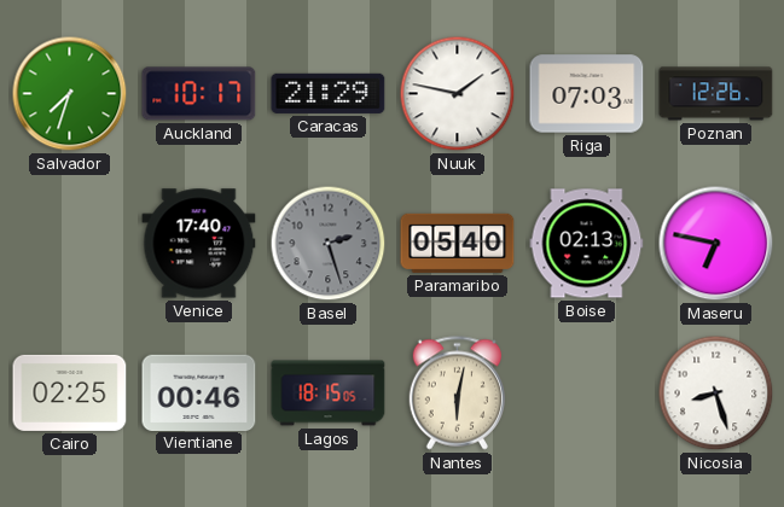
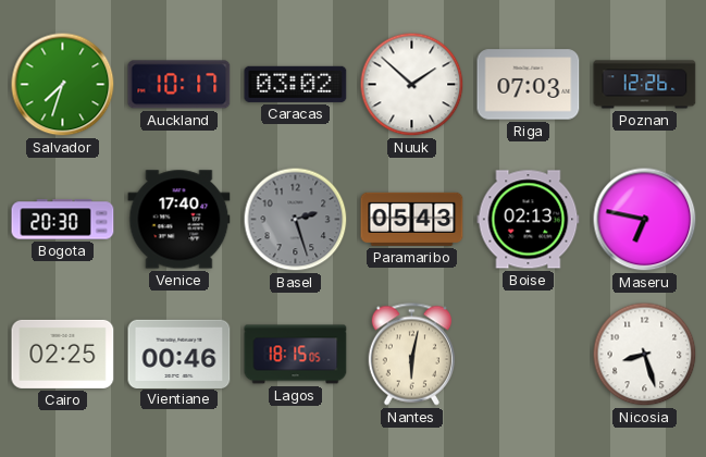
Caracas: 21:29 -> 03:02
Nuuk: 1:47 -> 1:52
Bogota: none -> 20:30
Paramaribo: 05:40 -> 05:43
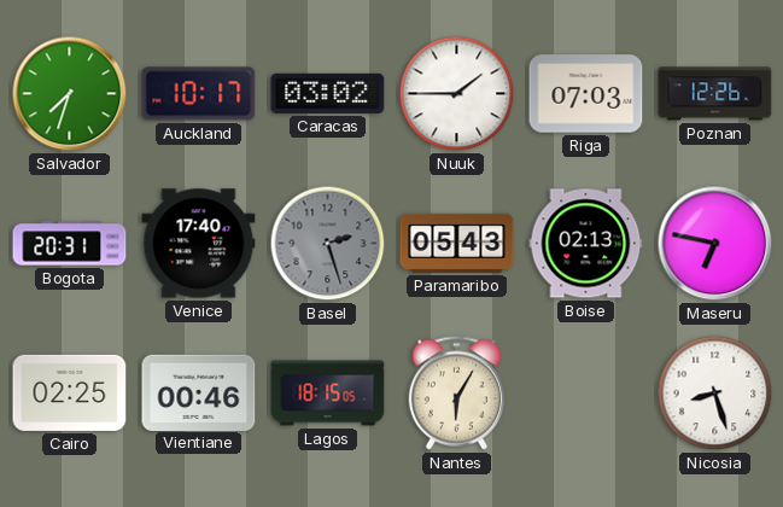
Nuuk: 1:52 -> 1:45
Bogota: 20:30 -> 20:31
Nantes: 6:02 -> 6:05
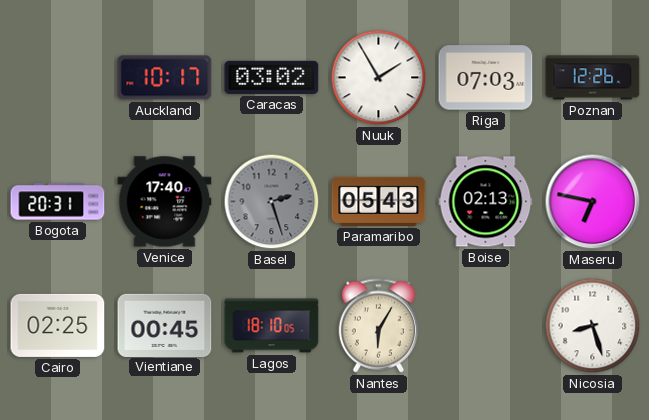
Salvador: 7:33 -> none
Nuuk: 1:45 -> 1:55
Vientiane: 00:46 -> 00:45
Lagos: 18:15 -> 18:10
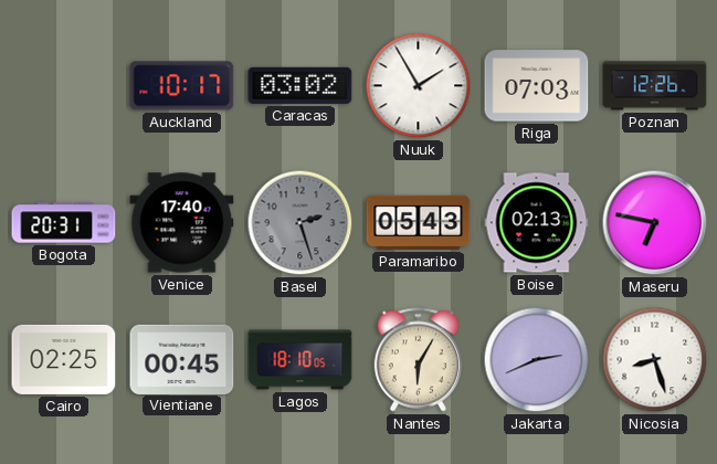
Jakarta: none -> 2:41
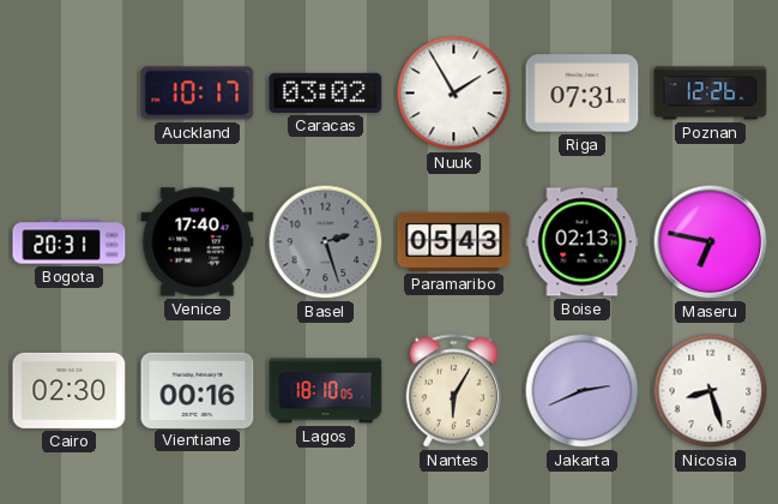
Riga: 07:03 -> 07:31
Cairo: 02:25 -> 02:30
Vientiane: 00:45 -> 00:16
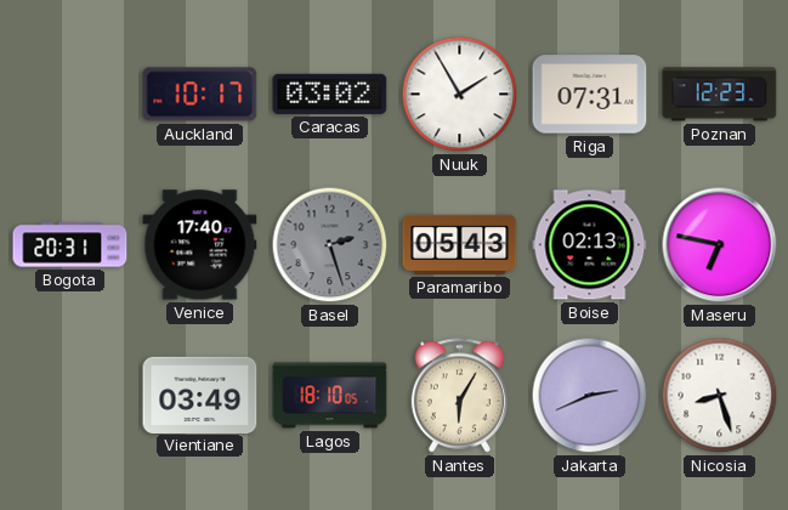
Poznan: 12:26 -> 12:23
Cairo: 02:30 -> none
Vientiane: 00:16 -> 03:49
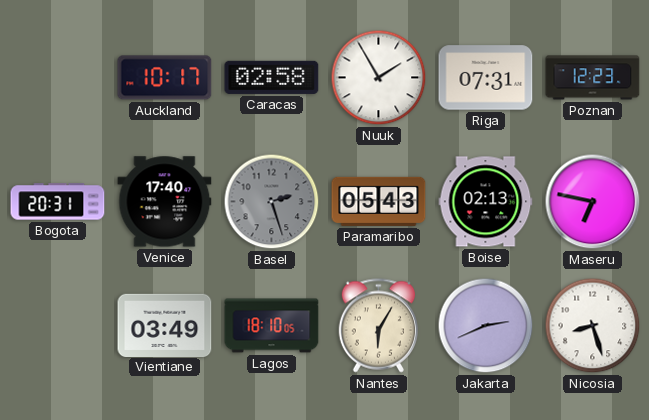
Caracas: 03:02 -> 02:58
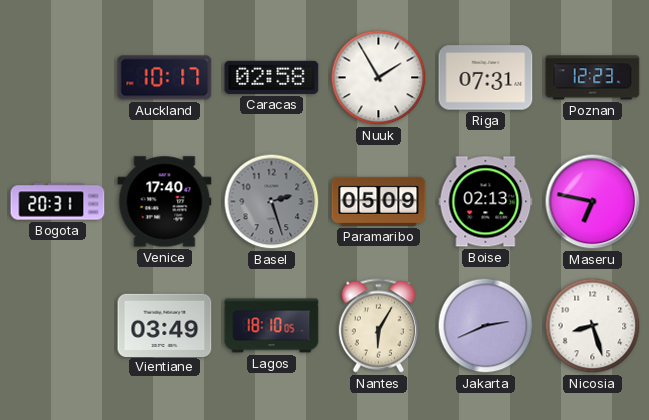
Paramaribo: 05:43 -> 05:09
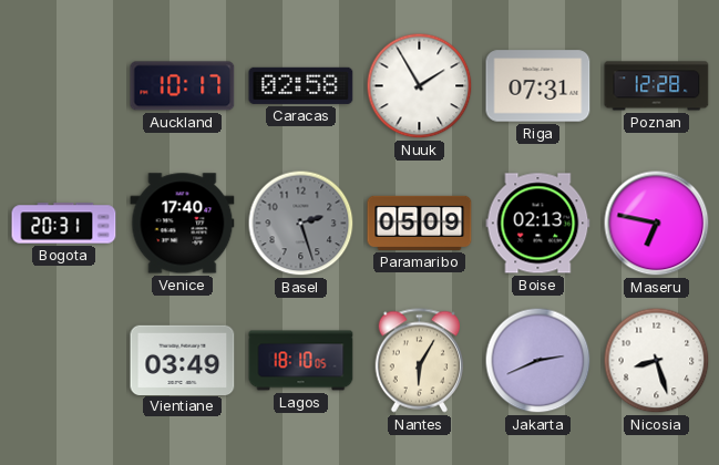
Poznan: 12:23 -> 12:28
